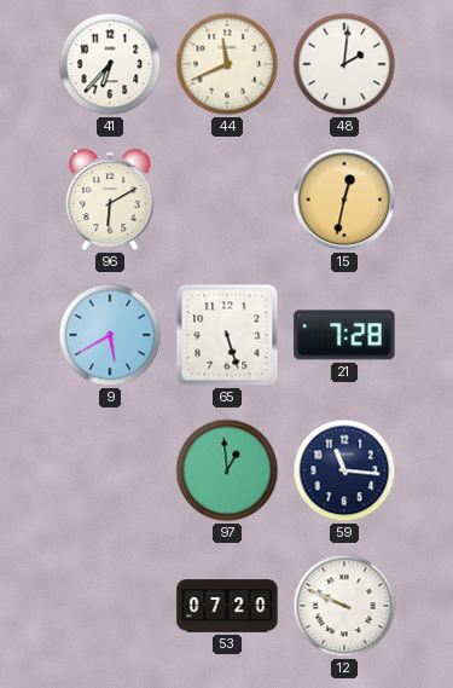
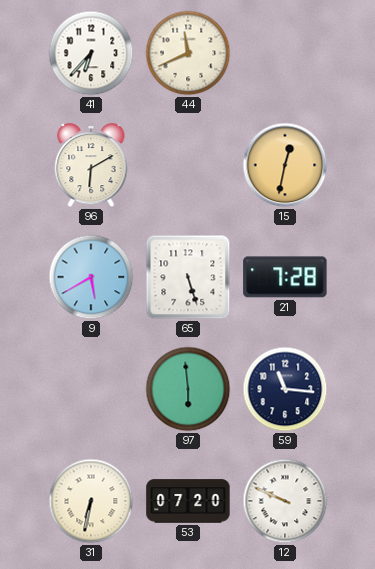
48: 2:01 -> none
97: 12:59 -> 5:59
31: none -> 6:32
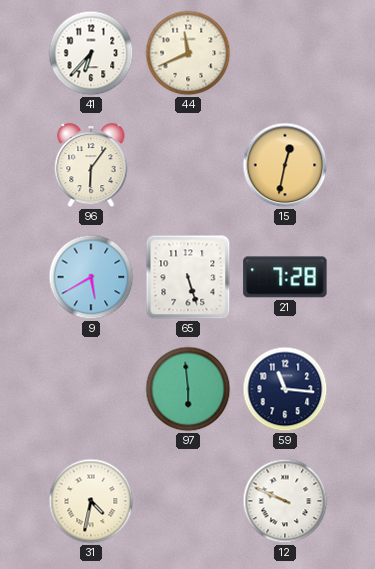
96: 6:10 -> 6:06
31: 6:32 -> 4:32
53: 07:20 -> none
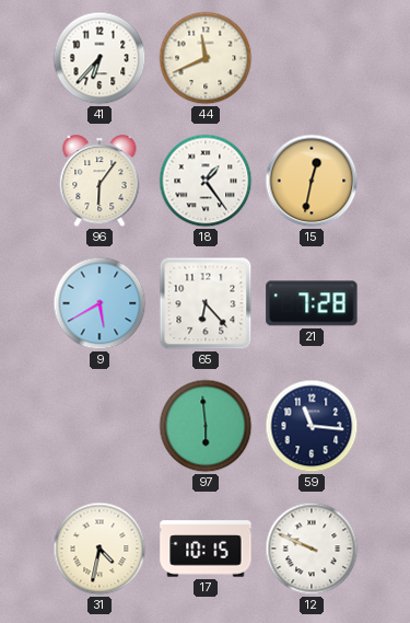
18: none -> 1:24
65: 5:27 -> 6:23
17: none -> 10:15
